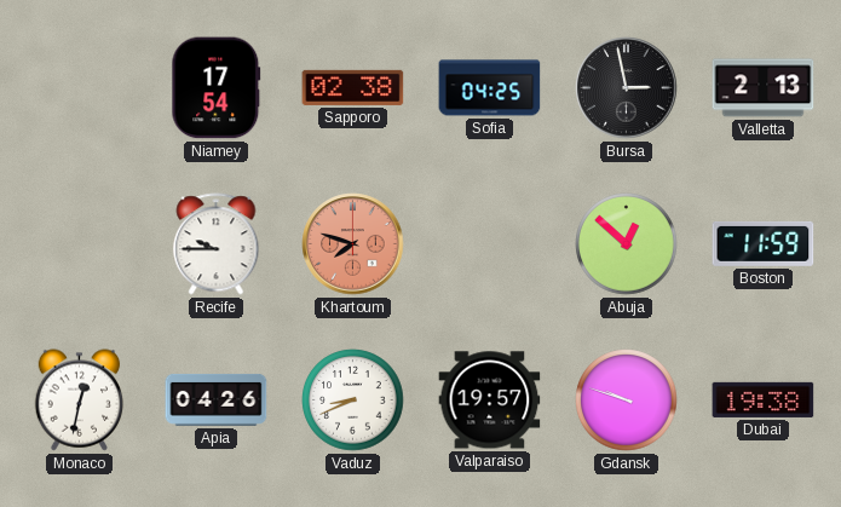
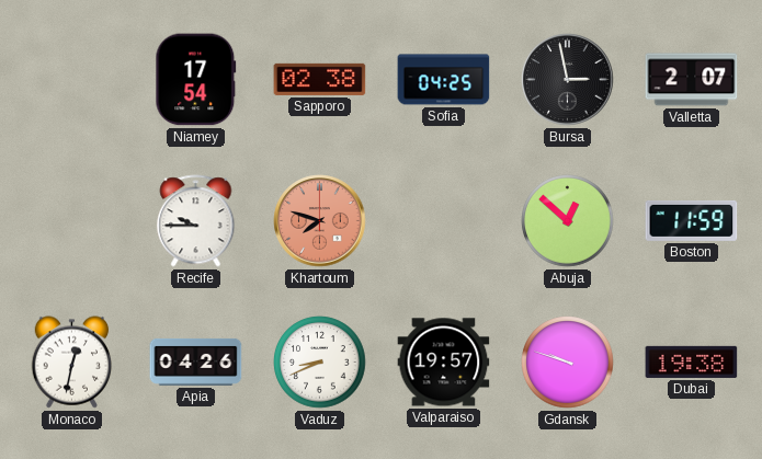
Valletta: 2:13 -> 2:07
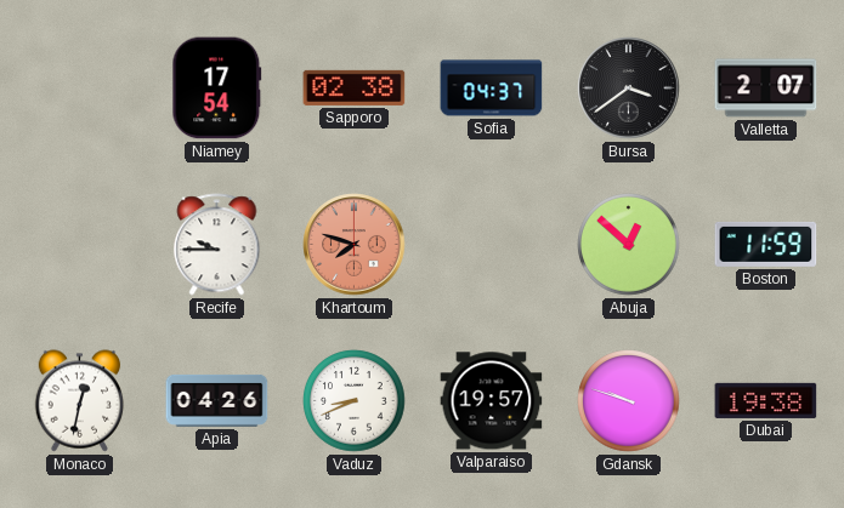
Sofia: 04:25 -> 04:37
Bursa: 2:58 -> 3:39
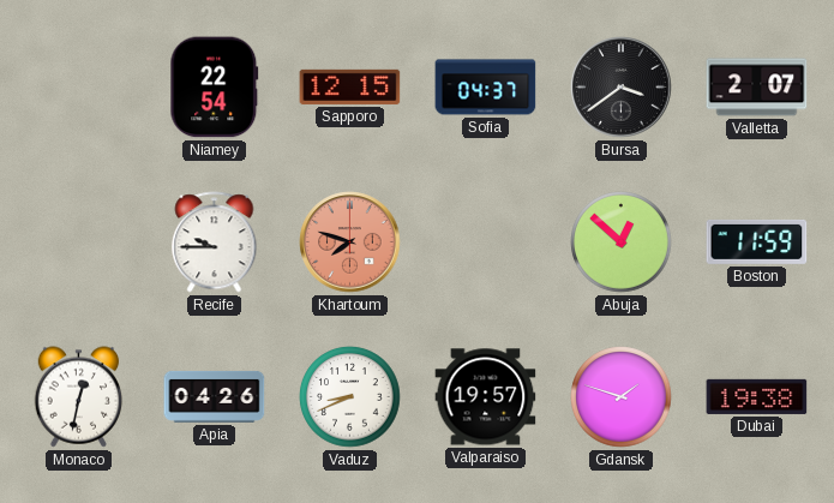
Niamey: 17:54 -> 22:54
Sapporo: 02:38 -> 12:15
Gdansk: 9:48 -> 1:48
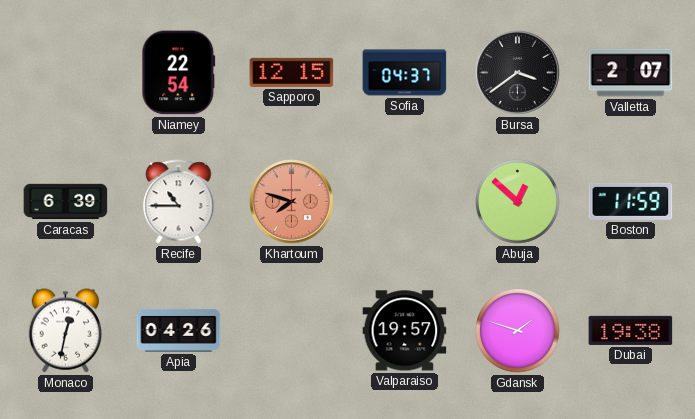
Caracas: none -> 6:39
Recife: 9:45 -> 10:45
Vaduz: 8:41 -> none
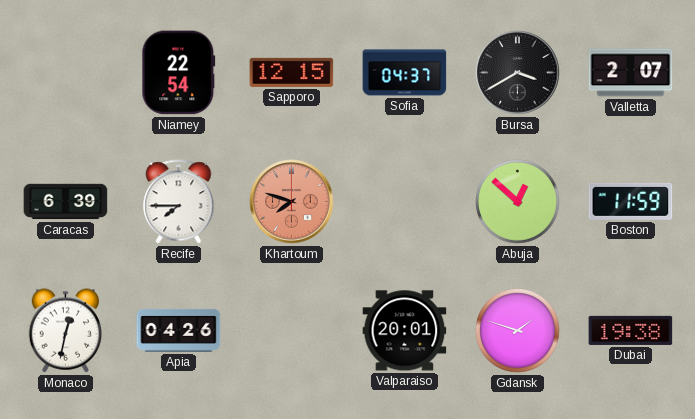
Bursa: 3:39 -> 3:40
Recife: 10:45 -> 7:45
Valparaiso: 19:57 -> 20:01
